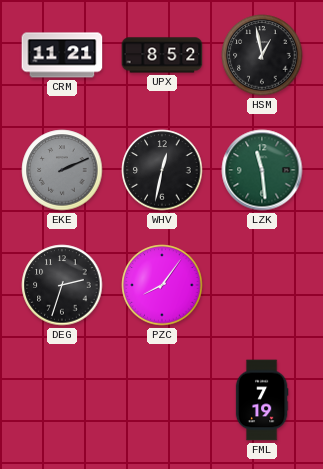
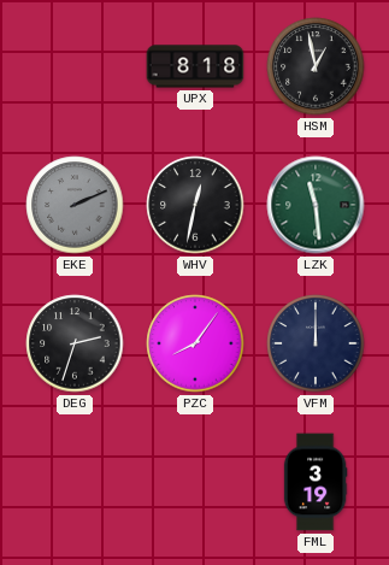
CRM: 11:21 -> none
UPX: 8:52 -> 8:18
VFM: none -> 12:00
FML: 7:19 -> 3:19
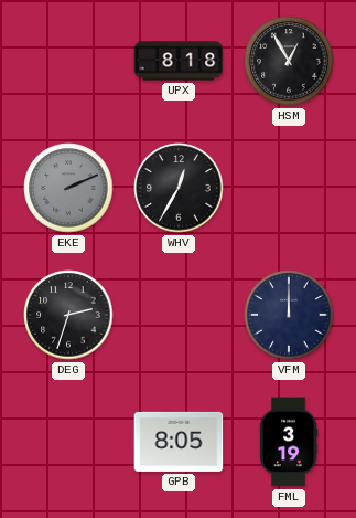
HSM: 12:58 -> 12:55
WHV: 12:32 -> 12:35
LZK: 11:29 -> none
PZC: 8:06 -> none
GPB: none -> 8:05
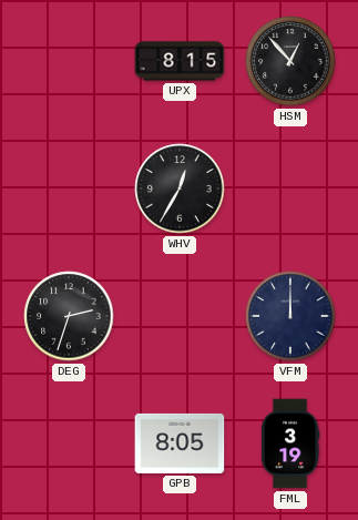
UPX: 8:18 -> 8:15
HSM: 12:55 -> 12:53
EKE: 2:11 -> none
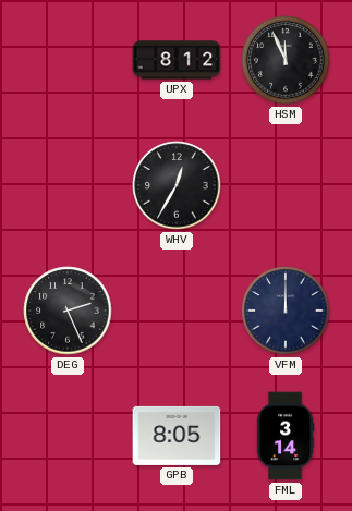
UPX: 8:15 -> 8:12
HSM: 12:53 -> 11:56
DEG: 2:33 -> 2:26
FML: 3:19 -> 3:14
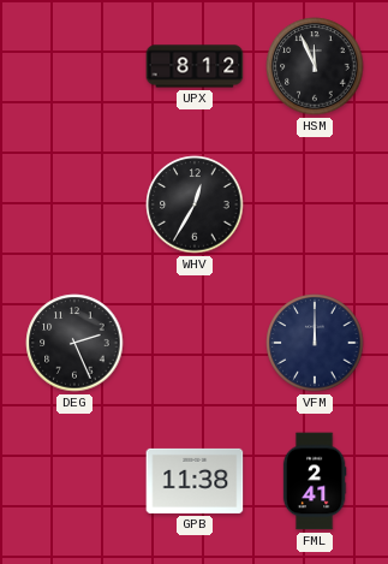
GPB: 8:05 -> 11:38
FML: 3:14 -> 2:41
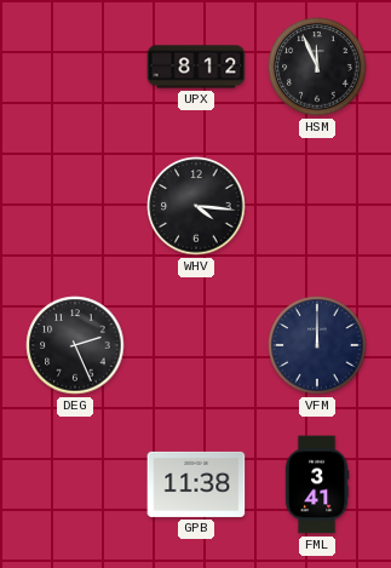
WHV: 12:35 -> 4:16
FML: 2:41 -> 3:41
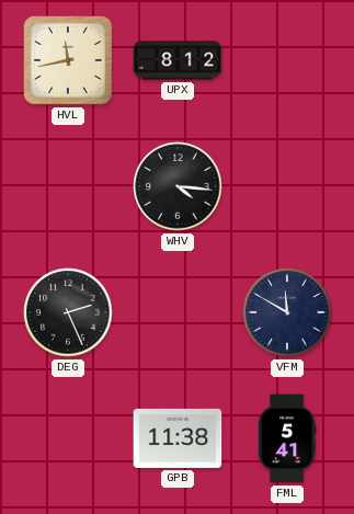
HVL: none -> 11:43
HSM: 11:56 -> none
VFM: 12:00 -> 11:50
FML: 3:41 -> 5:41
